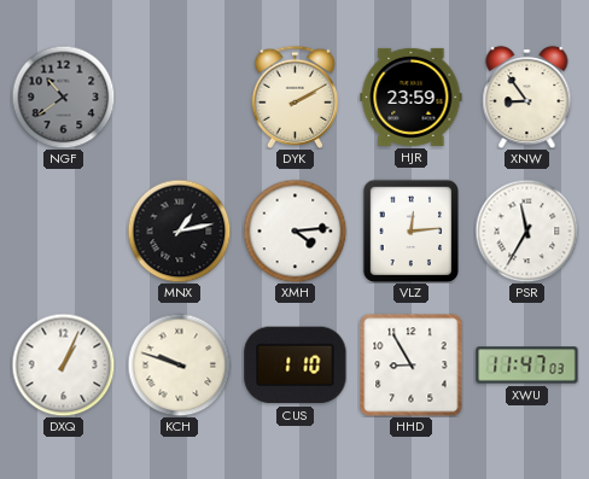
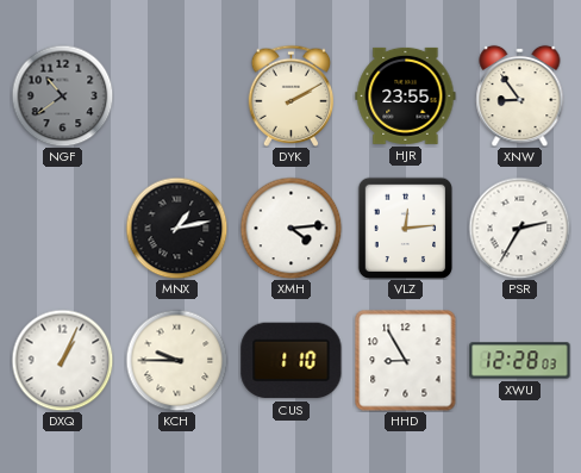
HJR: 23:59 -> 23:55
PSR: 11:35 -> 2:35
KCH: 9:48 -> 9:45
XWU: 11:47 -> 12:28
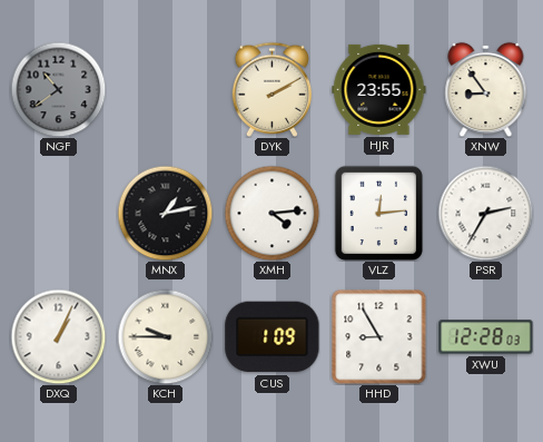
CUS: 1:10 -> 1:09
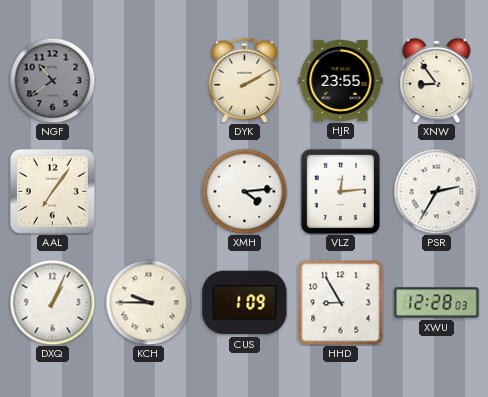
AAL: none -> 7:06
MNX: 1:13 -> none
